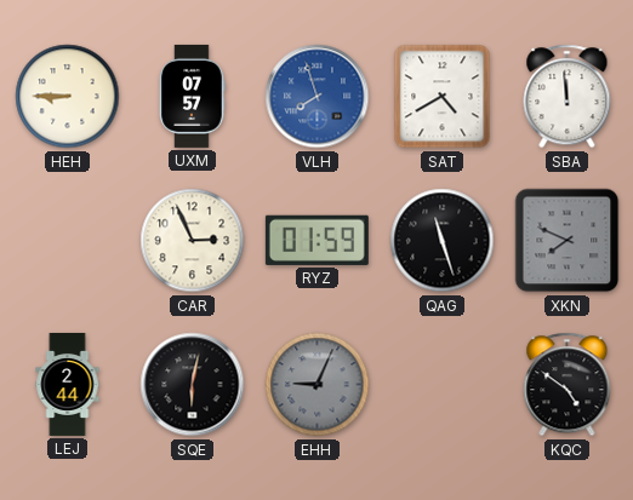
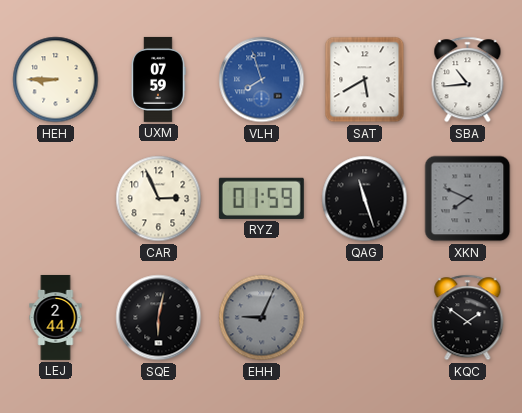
UXM: 07:57 -> 07:59
SAT: 4:40 -> 5:40
SBA: 11:59 -> 10:44
KQC: 4:51 -> 1:51
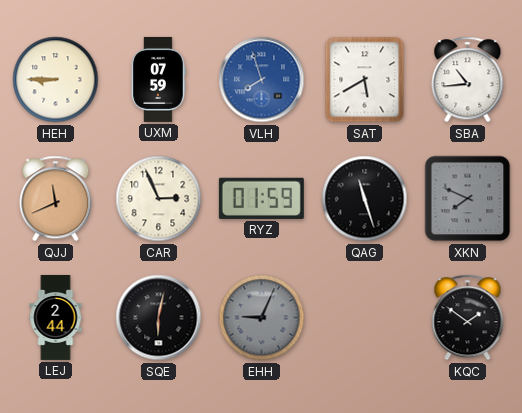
QJJ: none -> 11:41
